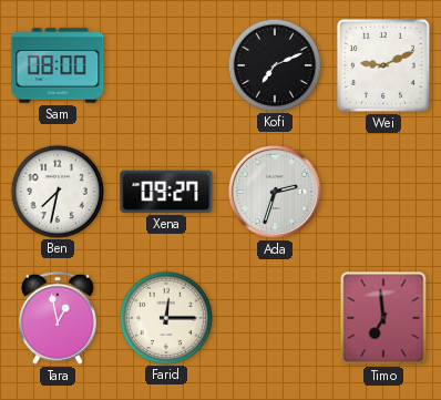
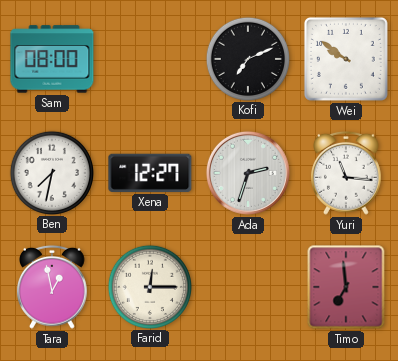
Wei: 9:11 -> 9:51
Xena: 09:27 -> 12:27
Yuri: none -> 11:16
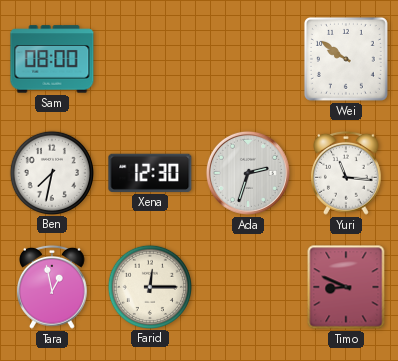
Kofi: 7:11 -> none
Xena: 12:27 -> 12:30
Timo: 6:59 -> 8:49
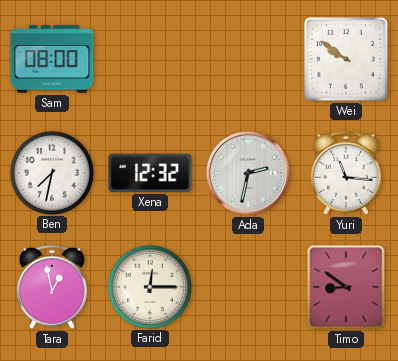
Xena: 12:30 -> 12:32
Ada: 2:33 -> 2:32
Timo: 8:49 -> 8:51
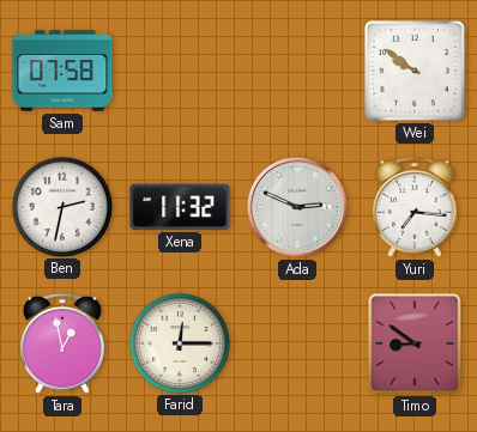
Sam: 08:00 -> 07:58
Ben: 7:32 -> 2:32
Xena: 12:32 -> 11:32
Ada: 2:32 -> 2:49
Yuri: 11:16 -> 7:16
